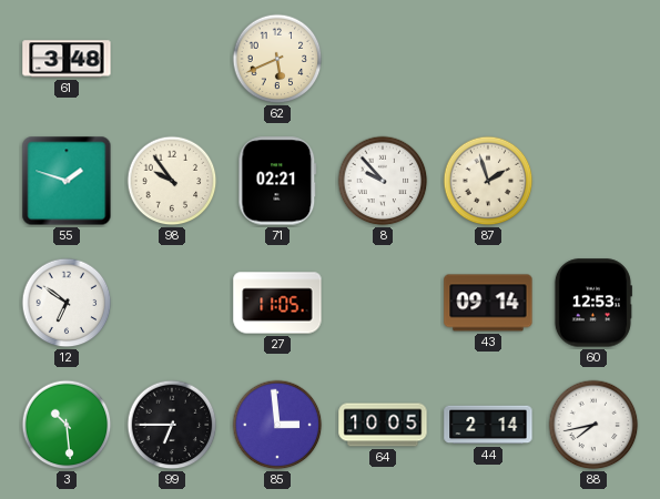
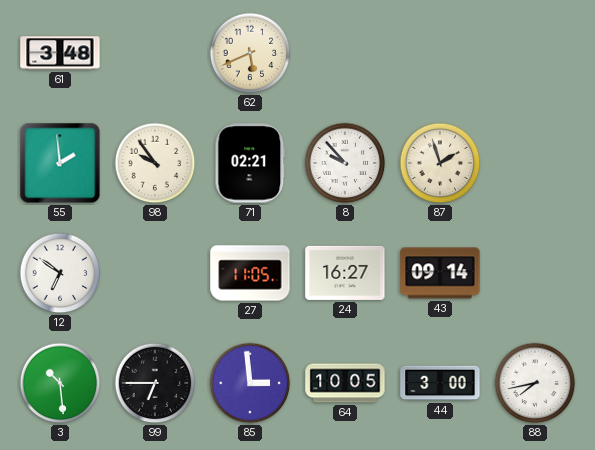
55: 1:48 -> 1:59
24: none -> 16:27
60: 12:53 -> none
44: 2:14 -> 3:00
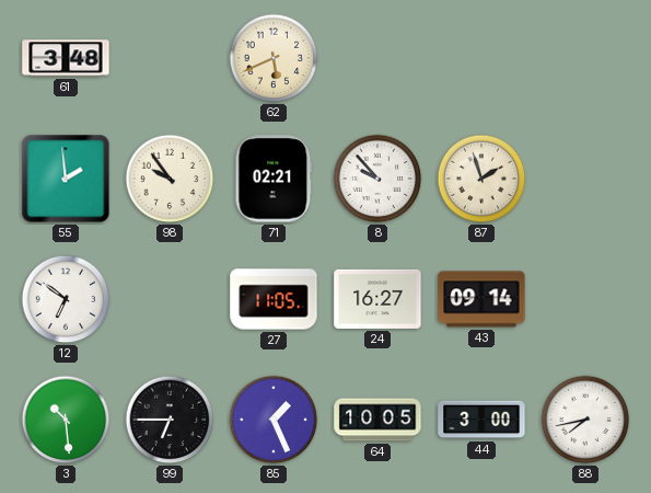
85: 2:59 -> 1:26
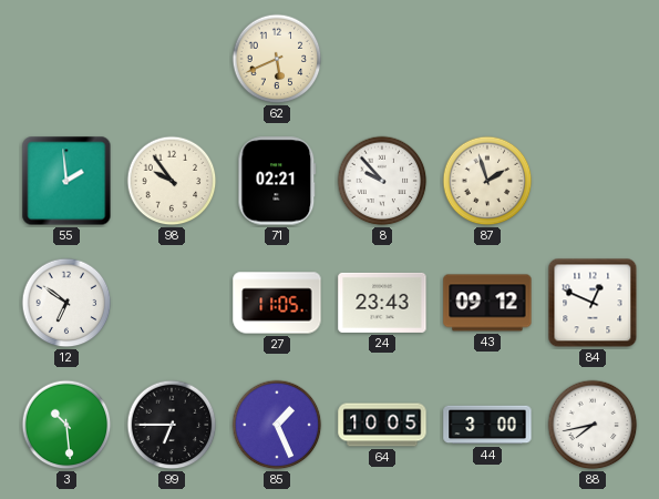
61: 3:48 -> none
24: 16:27 -> 23:43
43: 09:14 -> 09:12
84: none -> 12:49
